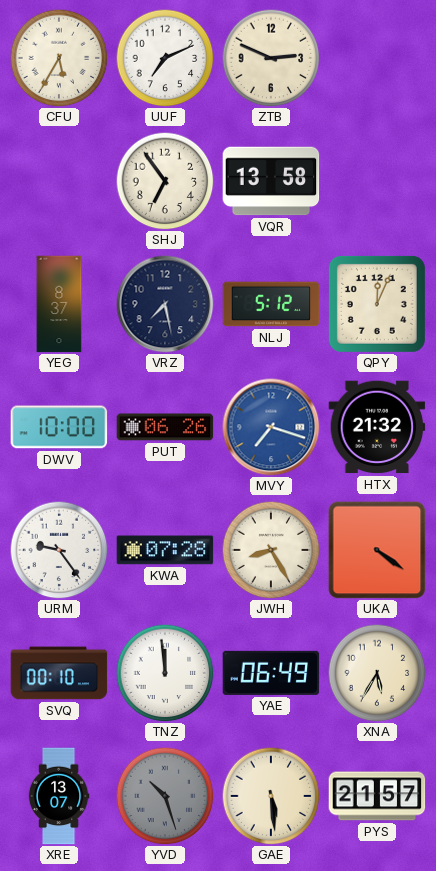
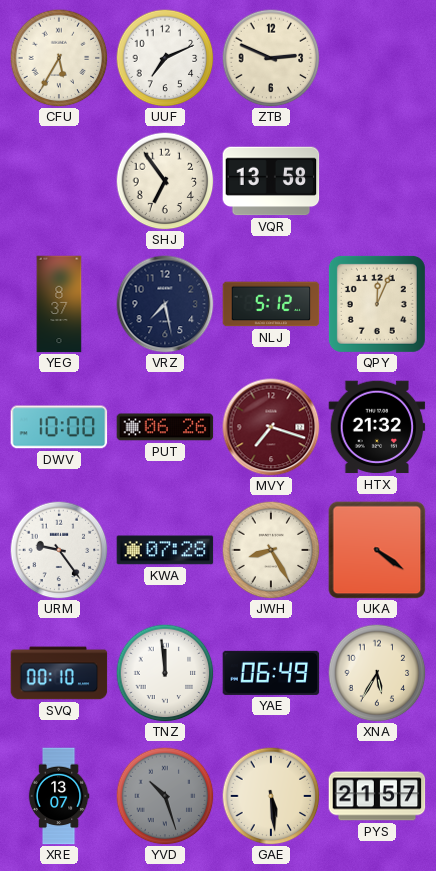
MVY dial: blue -> burgundy
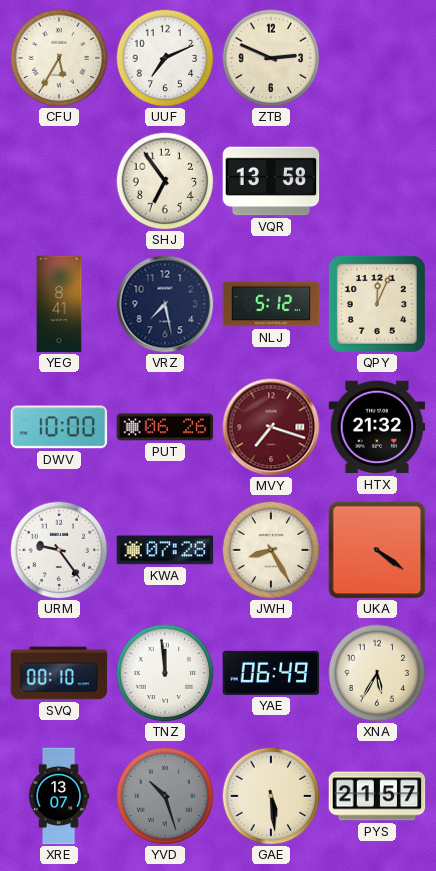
YEG: 8:37 -> 8:41
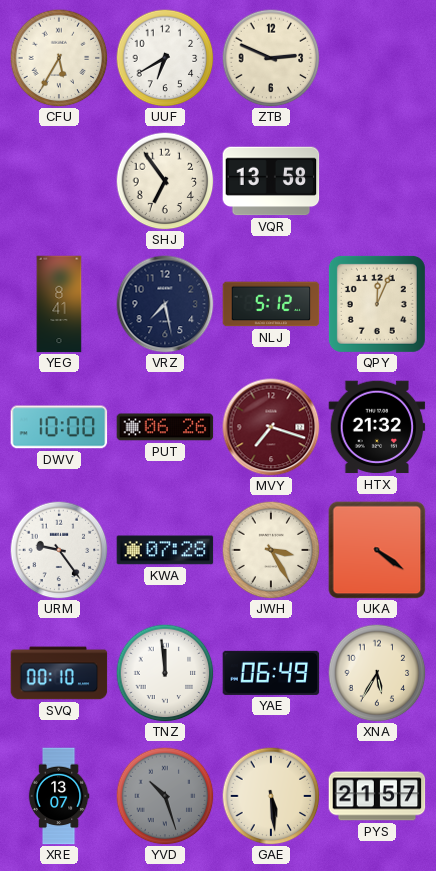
UUF: 7:11 -> 6:40
JWH: 8:25 -> 3:25
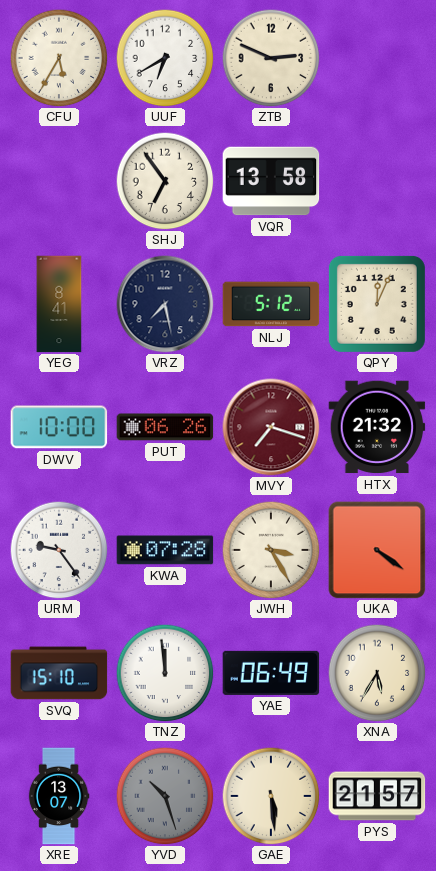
SVQ: 00:10 -> 15:10
